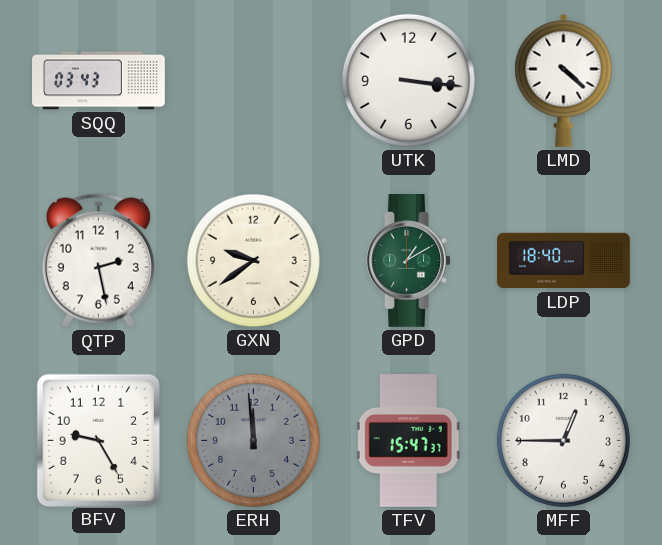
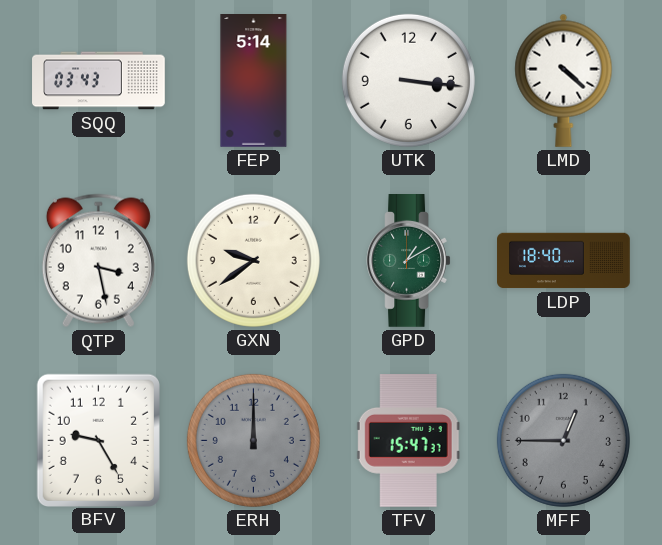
FEP: none -> 5:14
QTP: 2:28 -> 3:28
ERH: 11:59 -> 12:00
MFF dial: white -> grey
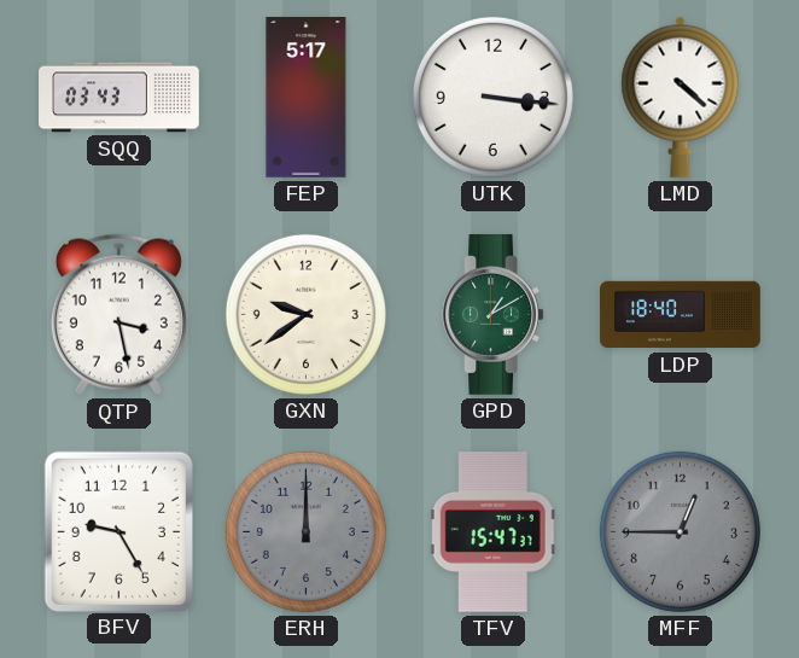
FEP: 5:14 -> 5:17
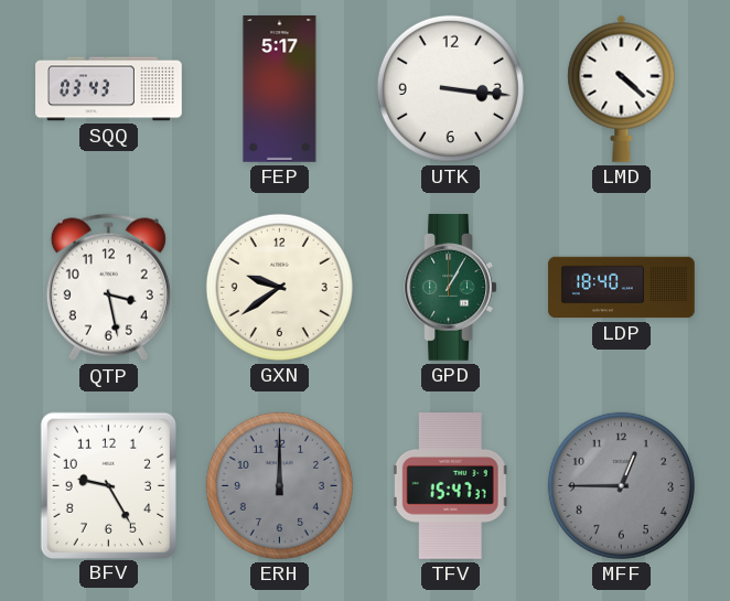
GPD: 1:10 -> 1:05
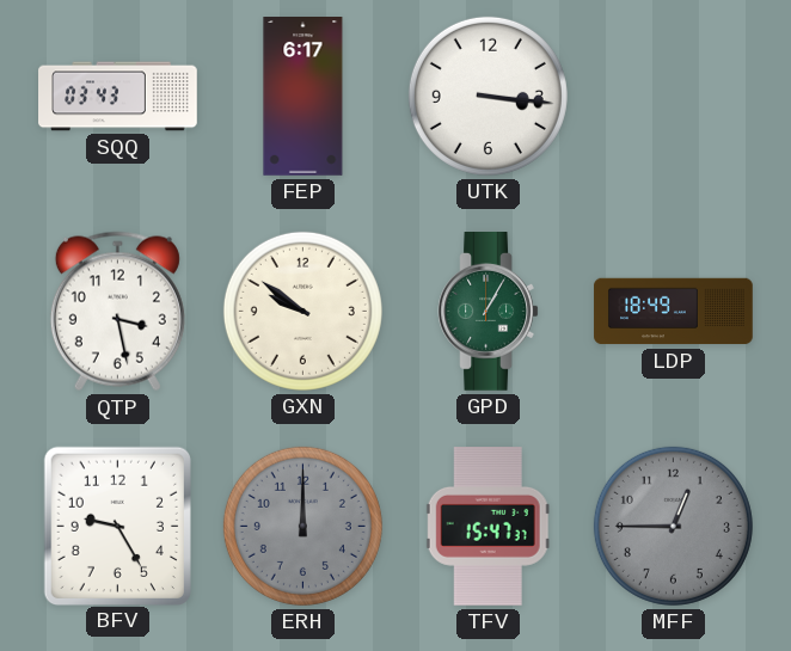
FEP: 5:17 -> 6:17
LMD: 4:22 -> none
GXN: 9:39 -> 9:51
LDP: 18:40 -> 18:49
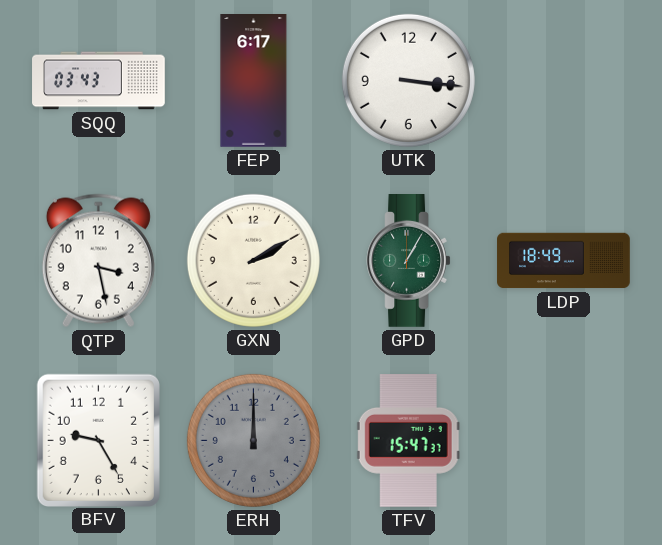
GXN: 9:51 -> 2:10
MFF: 12:45 -> none
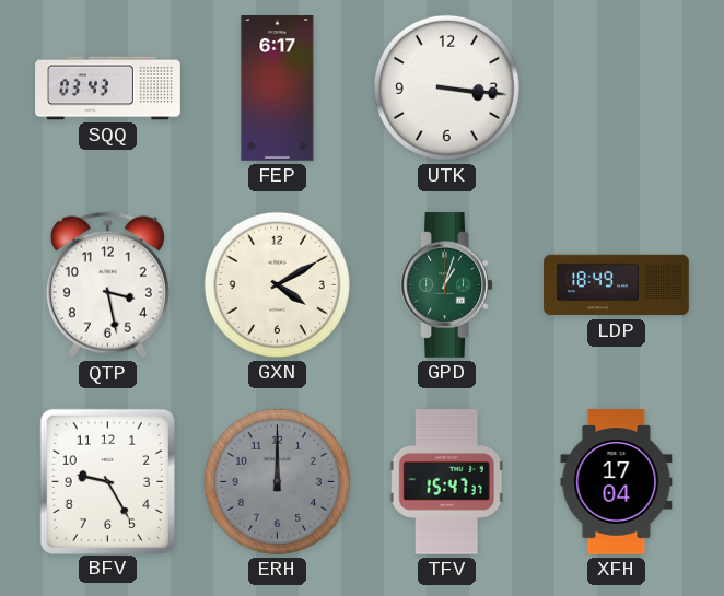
GXN: 2:10 -> 4:10
GPD: 1:05 -> 1:03
XFH: none -> 17:04
